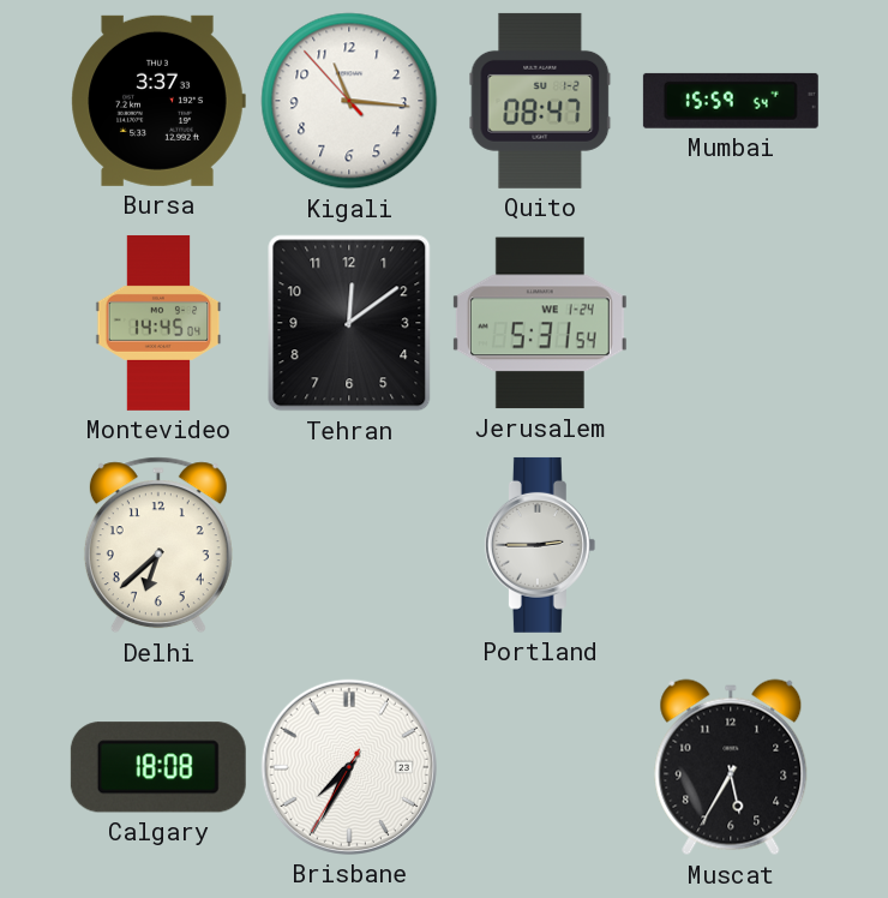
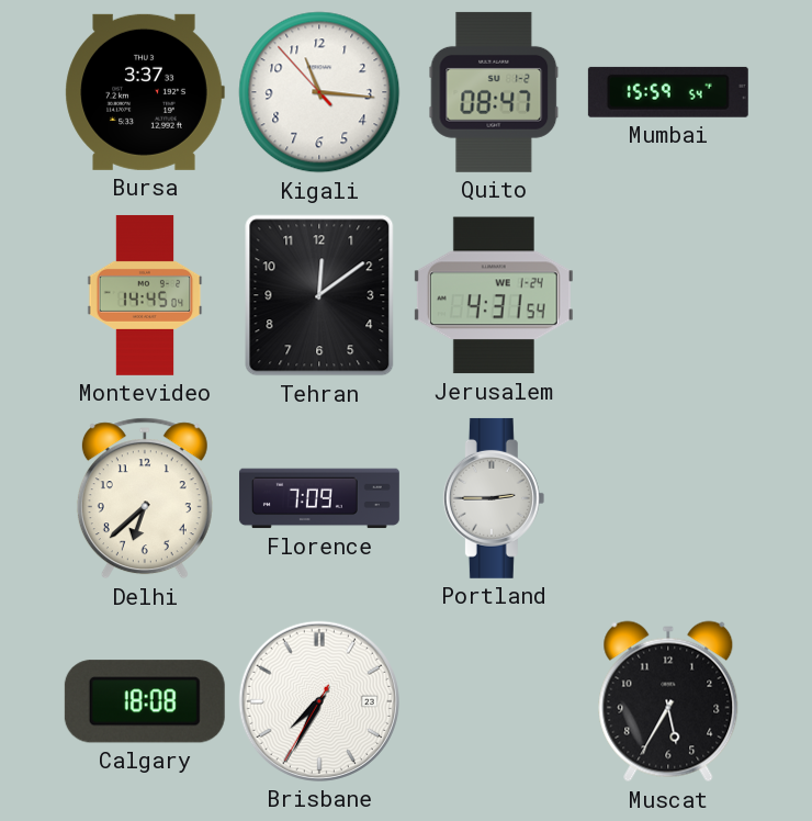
Jerusalem: 5:31 -> 4:31
Florence: none -> 7:09
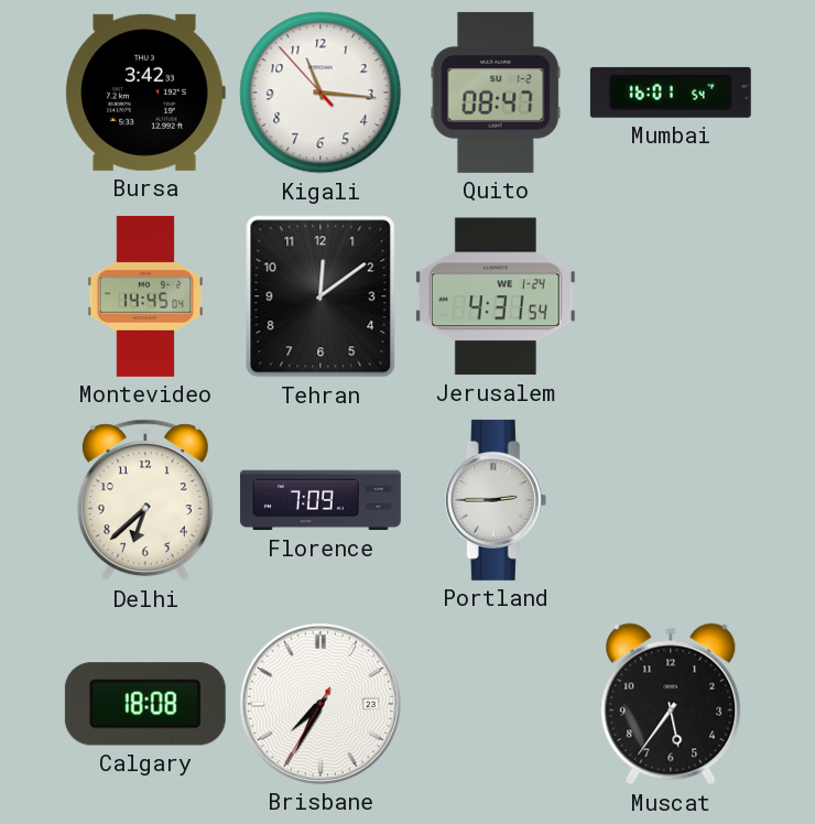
Bursa: 3:37 -> 3:42
Mumbai: 15:59 -> 16:01
Muscat: 5:35 -> 5:36
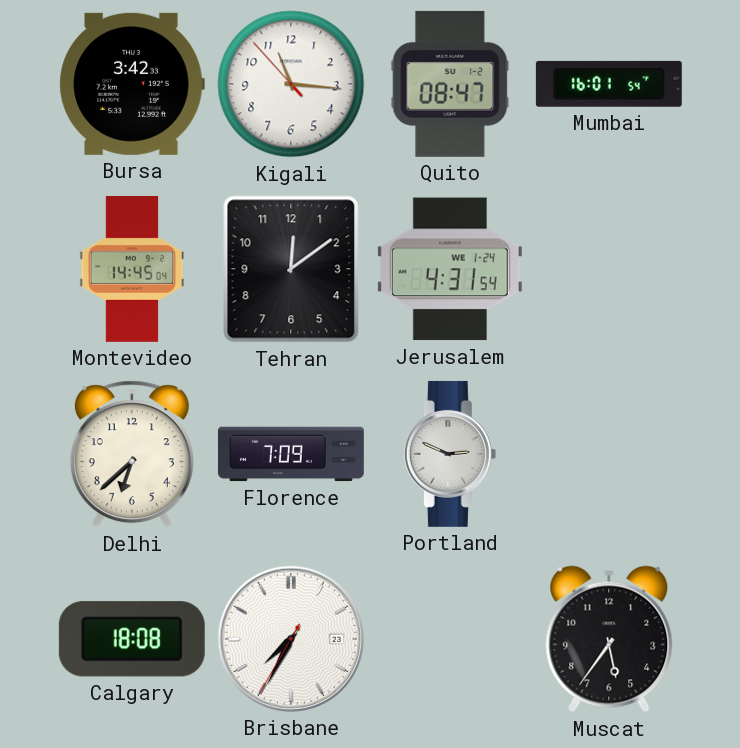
Portland: 2:45 -> 2:49
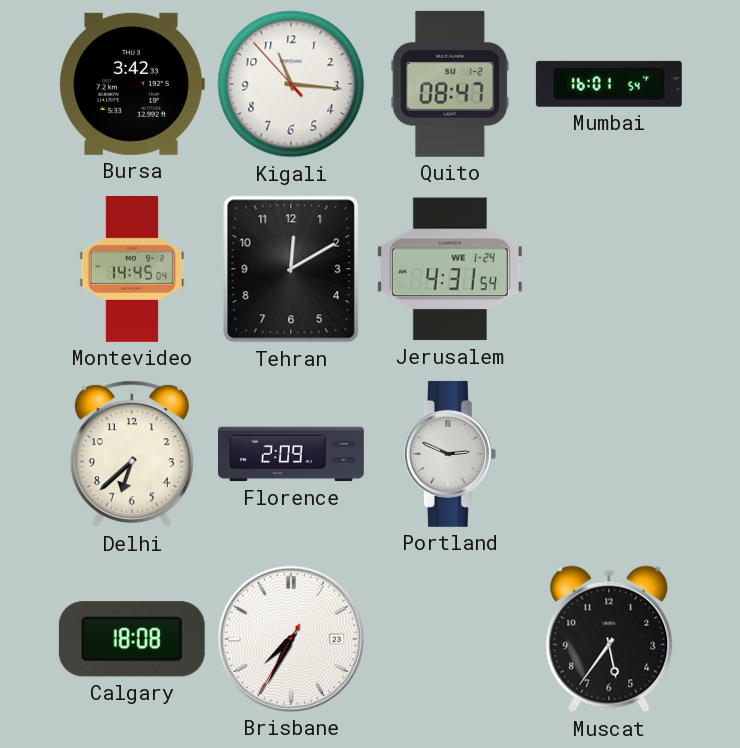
Tehran: 12:09 -> 12:10
Florence: 7:09 -> 2:09
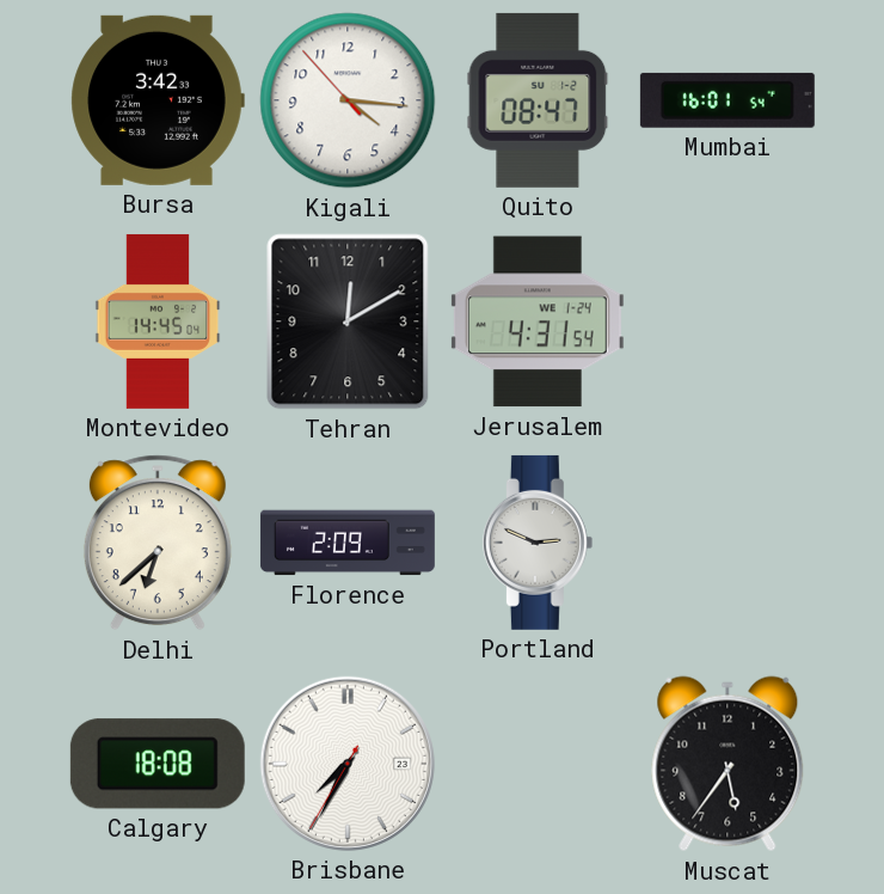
Kigali: 11:15 -> 4:15
